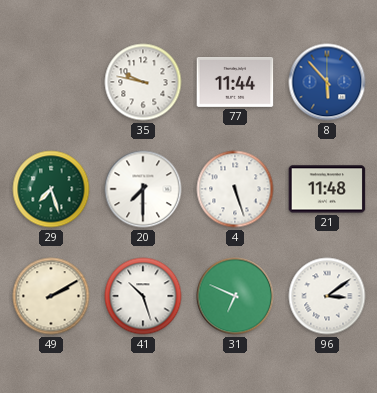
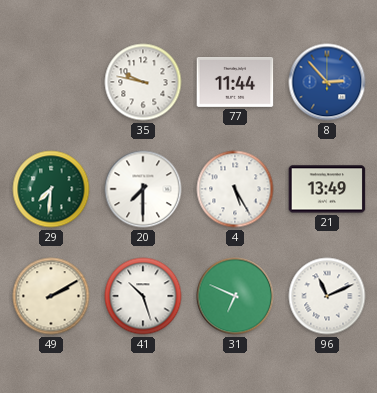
8: 5:53 -> 2:53
29: 7:27 -> 7:31
4: 5:27 -> 5:25
21: 11:48 -> 13:49
96: 3:09 -> 11:11
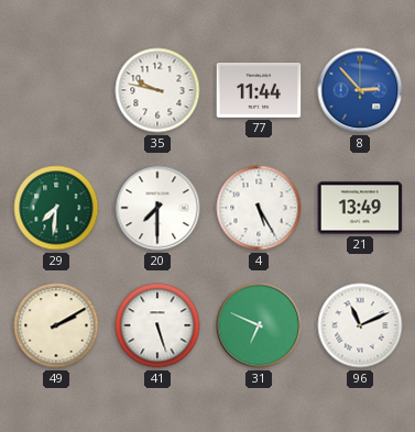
41: 10:27 -> 5:27
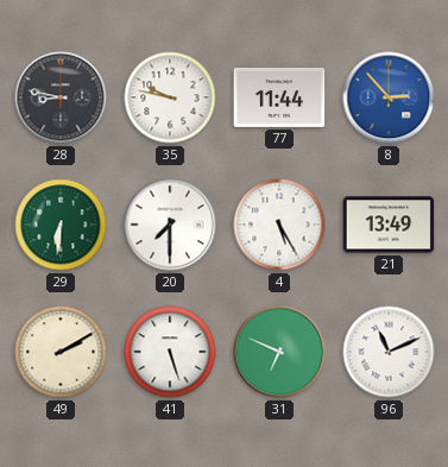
28: none -> 8:47
29: 7:31 -> 6:31
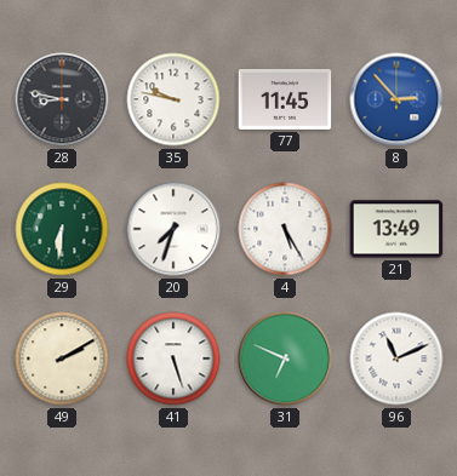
77: 11:44 -> 11:45
20: 7:30 -> 7:33
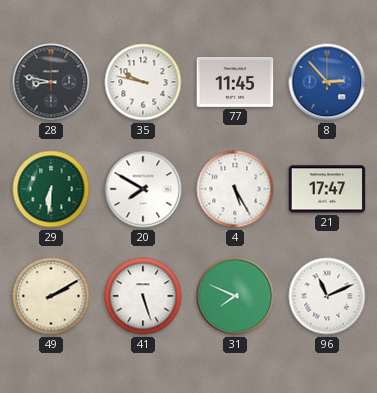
20: 7:33 -> 7:50
21: 13:49 -> 17:47
31: 6:49 -> 7:49
